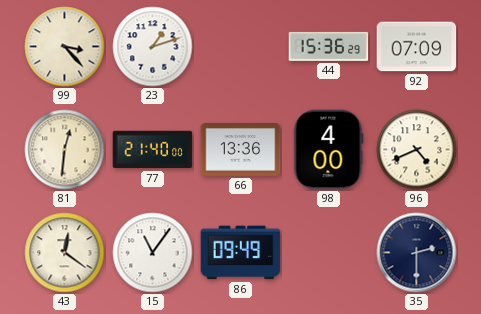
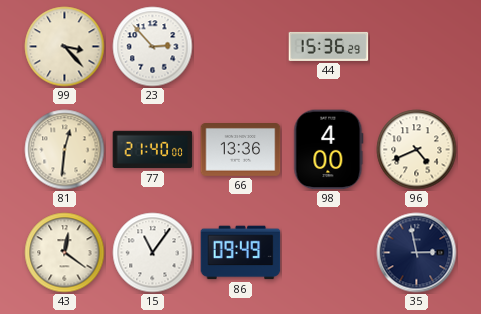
23: 1:12 -> 2:53
92: 07:09 -> none
35: 2:30 -> 2:58
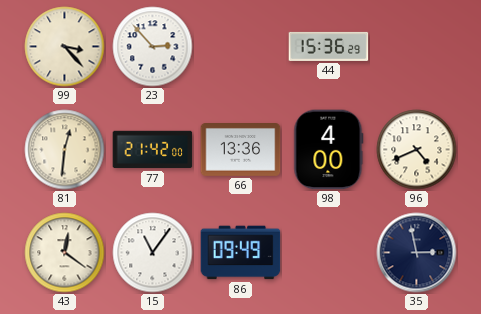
77: 21:40 -> 21:42
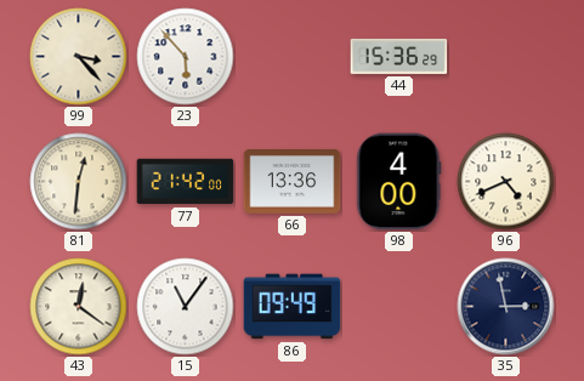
23: 2:53 -> 5:53
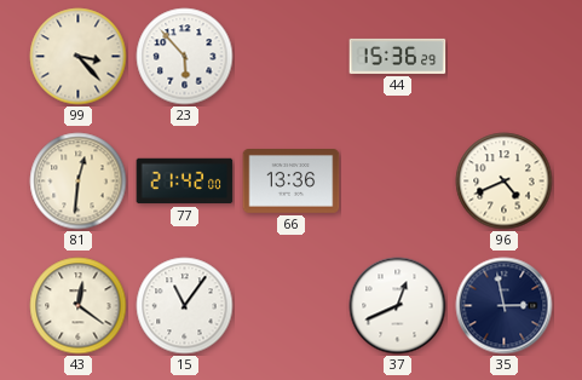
98: 4:00 -> none
86: 09:49 -> none
37: none -> 12:41
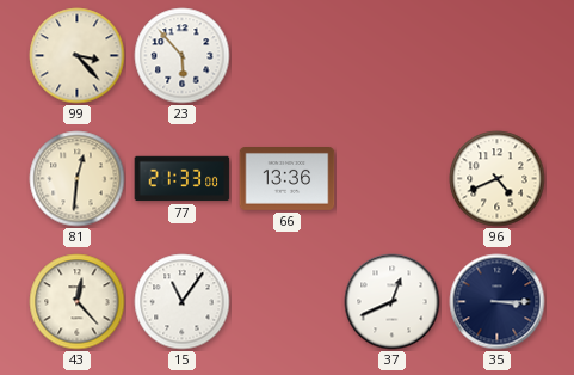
44: 15:36 -> none
77: 21:42 -> 21:33
43: 12:21 -> 12:23
35: 2:58 -> 3:15
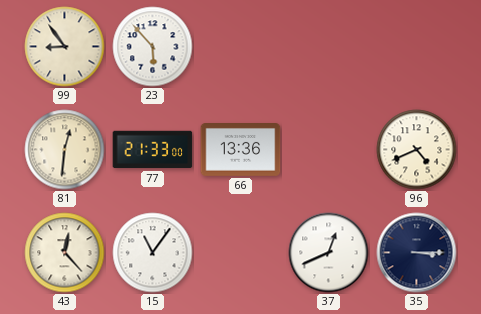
99: 3:23 -> 8:54
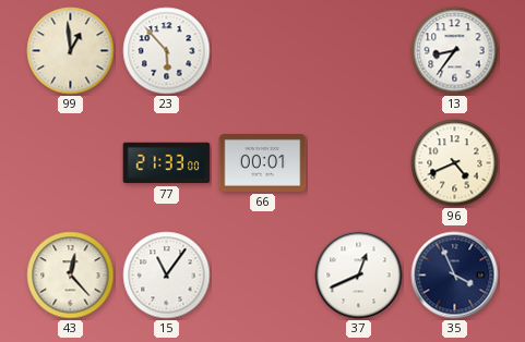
99: 8:54 -> 12:59
13: none -> 8:36
81: 12:31 -> none
66: 13:36 -> 00:01
35: 3:15 -> 3:56
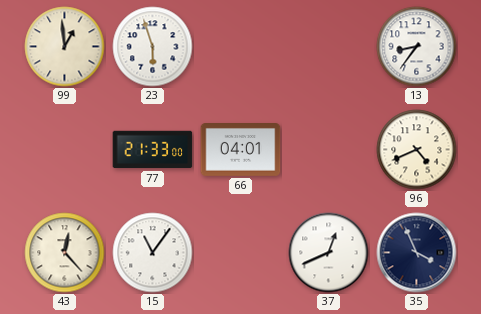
23: 5:53 -> 5:57
66: 00:01 -> 04:01
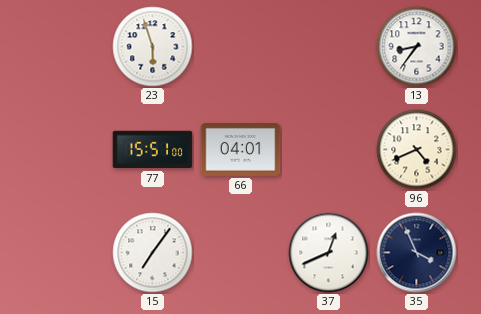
99: 12:59 -> none
77: 21:33 -> 15:51
43: 12:23 -> none
15: 11:06 -> 7:06
